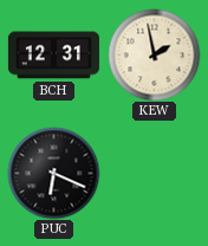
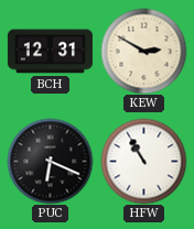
KEW: 1:58 -> 2:50
HFW: none -> 10:55
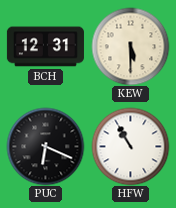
KEW: 2:50 -> 5:30
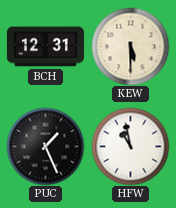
PUC: 6:19 -> 1:26
HFW: 10:55 -> 10:58
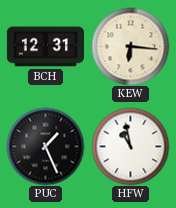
KEW: 5:30 -> 6:16
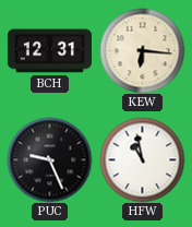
PUC: 1:26 -> 9:26
